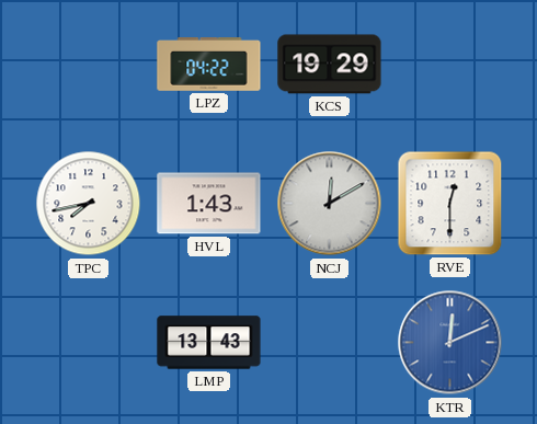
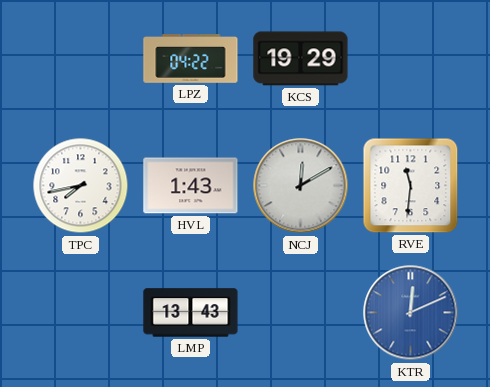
RVE: 12:30 -> 11:31
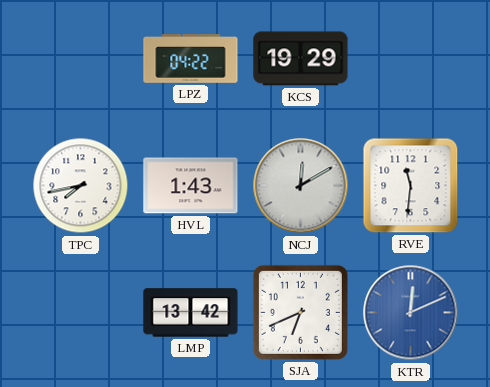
LMP: 13:43 -> 13:42
SJA: none -> 6:41
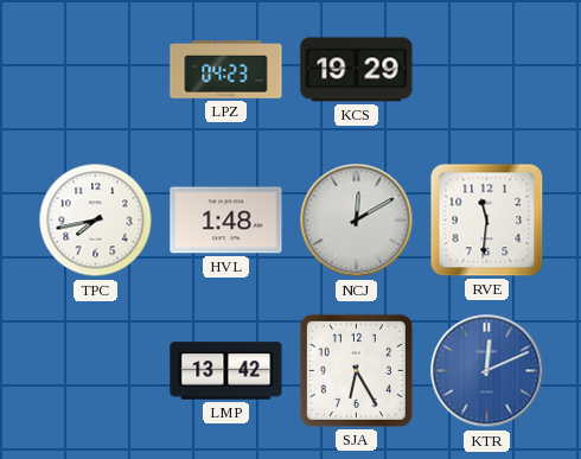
LPZ: 04:22 -> 04:23
HVL: 1:43 -> 1:48
SJA: 6:41 -> 6:25
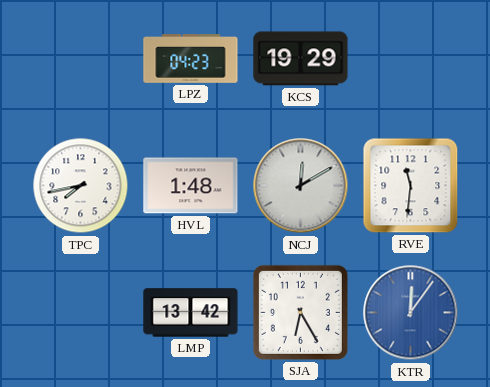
KTR: 12:11 -> 12:06
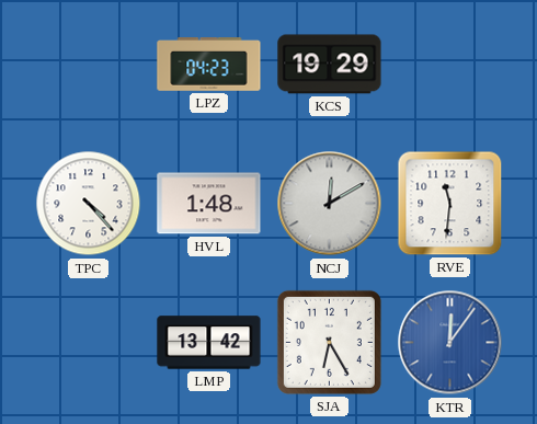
TPC: 7:43 -> 4:23
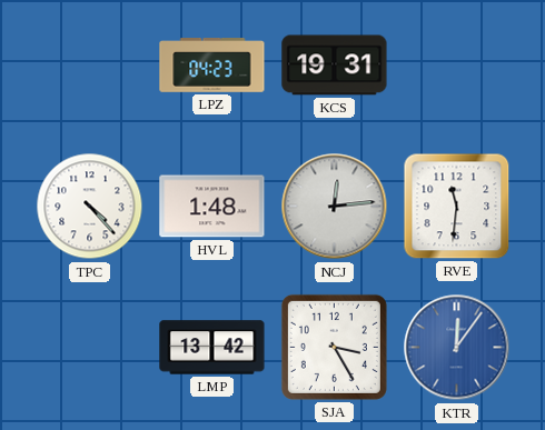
KCS: 19:29 -> 19:31
NCJ: 12:10 -> 12:14
SJA: 6:25 -> 3:25
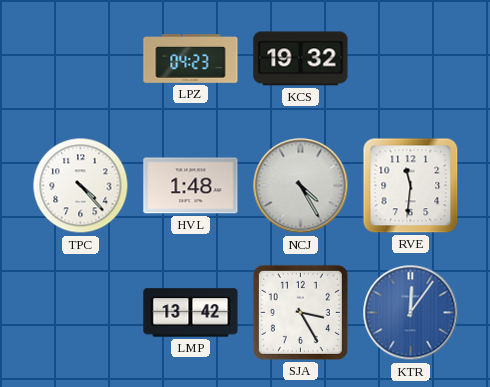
KCS: 19:31 -> 19:32
NCJ: 12:14 -> 4:25
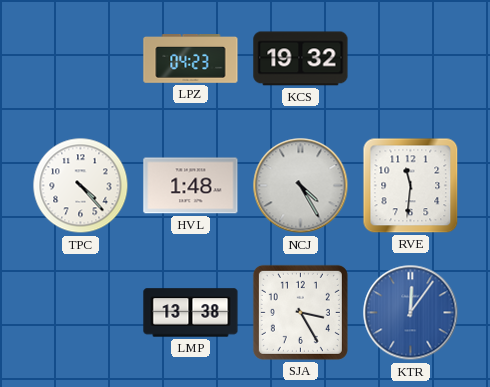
LMP: 13:42 -> 13:38
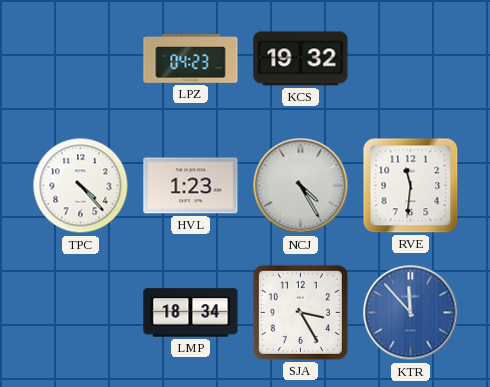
HVL: 1:48 -> 1:23
LMP: 13:38 -> 18:34
KTR: 12:06 -> 11:53
